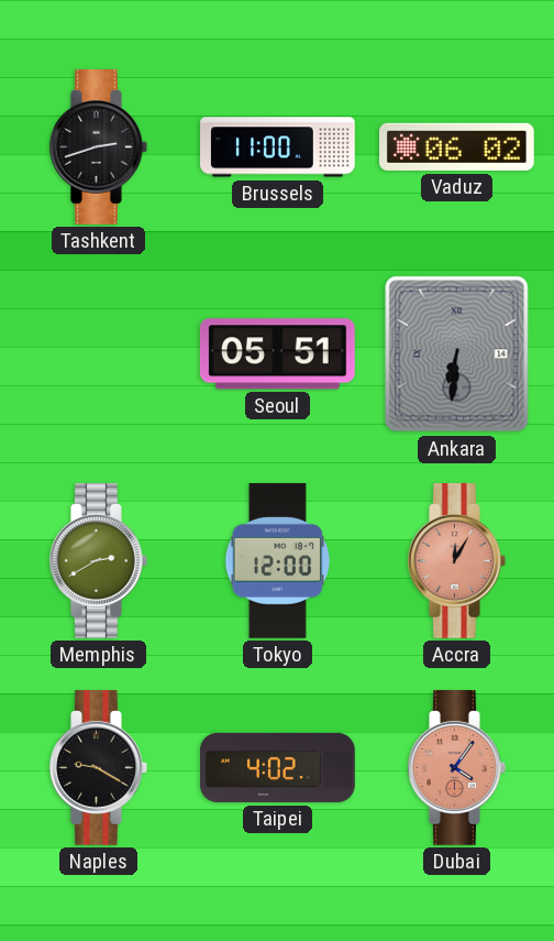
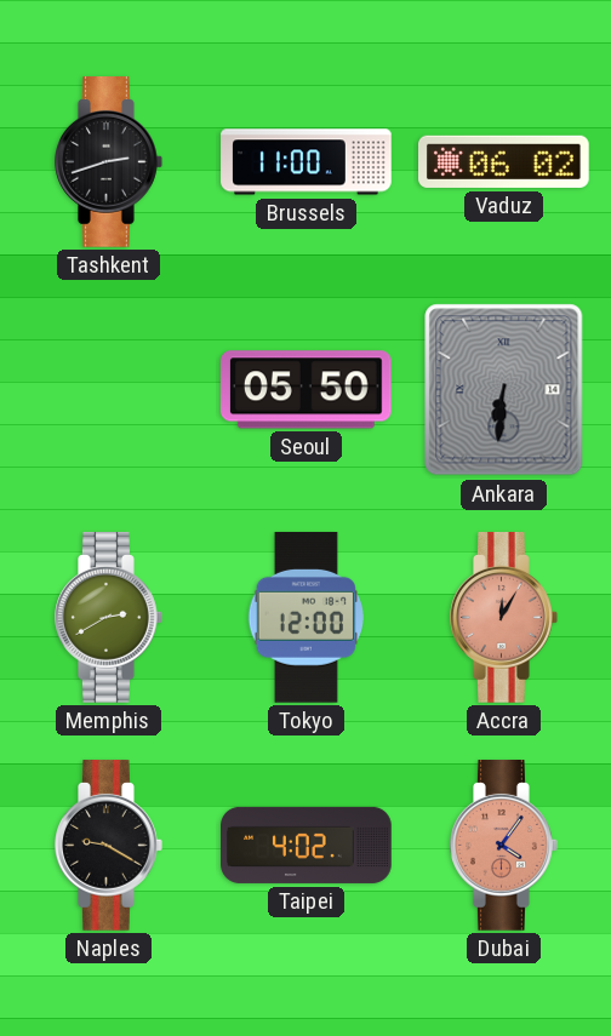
Seoul: 05:51 -> 05:50
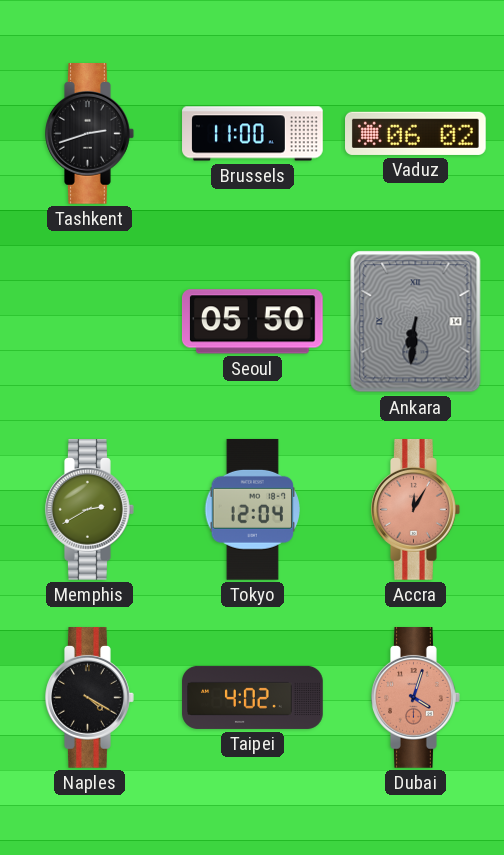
Tokyo: 12:00 -> 12:04
Naples: 9:20 -> 4:20
Dubai: 4:06 -> 4:03
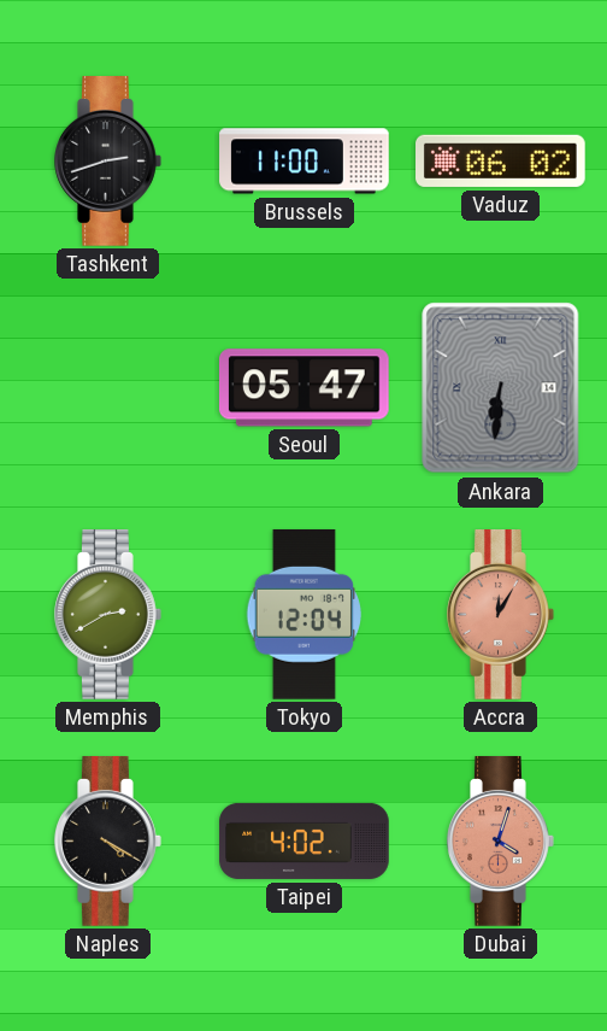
Seoul: 05:50 -> 05:47
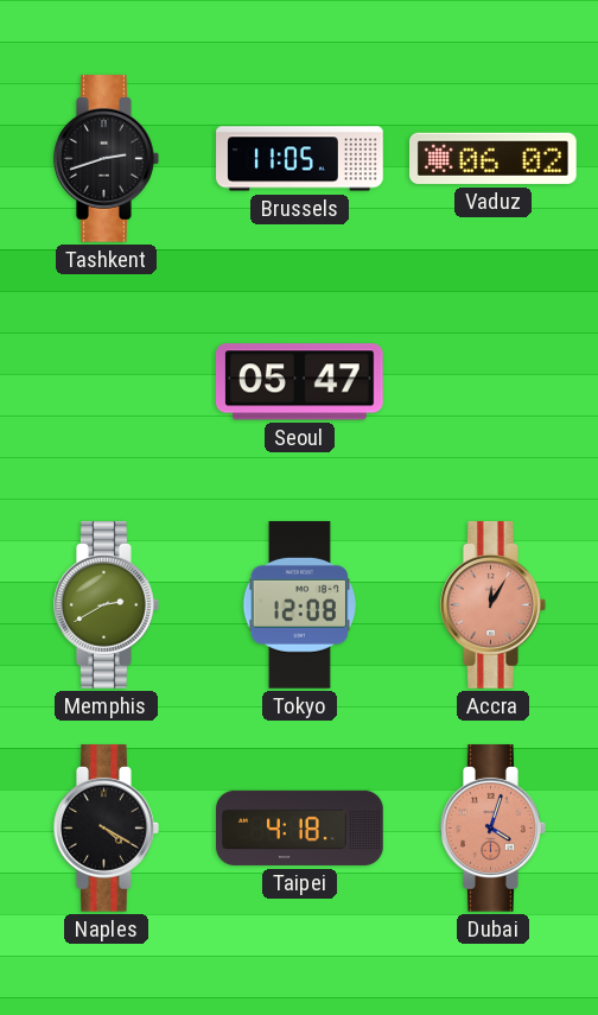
Brussels: 11:00 -> 11:05
Ankara: 6:31 -> none
Tokyo: 12:04 -> 12:08
Taipei: 4:02 -> 4:18
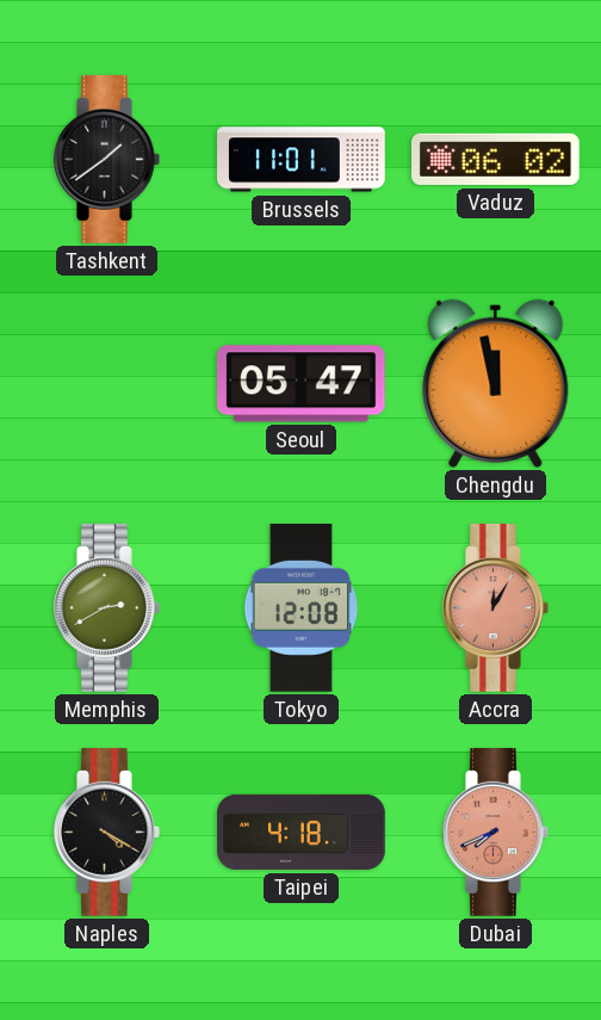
Tashkent: 2:42 -> 1:39
Brussels: 11:05 -> 11:01
Chengdu: none -> 11:58
Dubai: 4:03 -> 7:41
